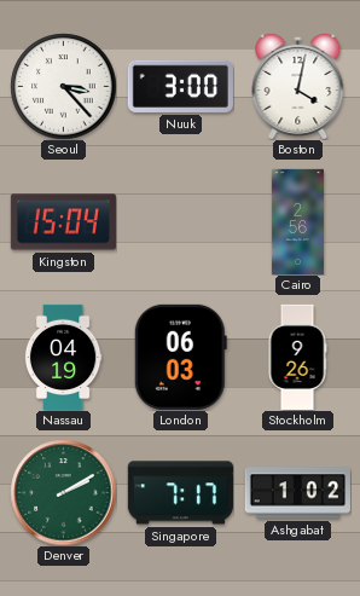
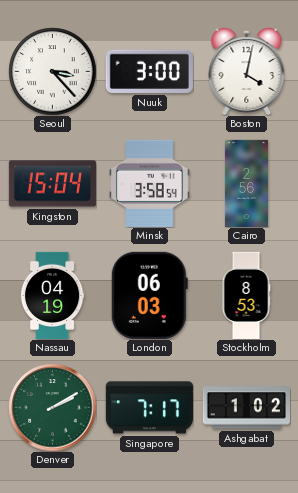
Minsk: none -> 3:58
Stockholm: 9:26 -> 8:53
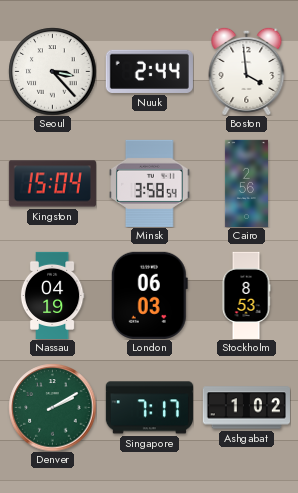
Nuuk: 3:00 -> 2:44
Boston: 4:02 -> 3:59
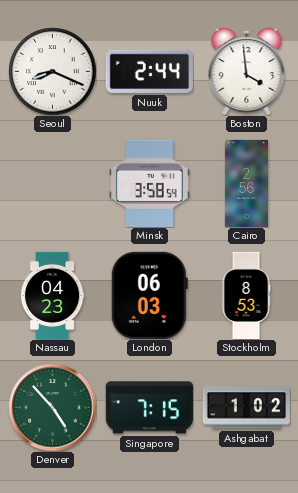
Seoul: 3:23 -> 8:19
Kingston: 15:04 -> none
Nassau: 04:19 -> 04:23
Denver: 2:10 -> 4:53
Singapore: 7:17 -> 7:15
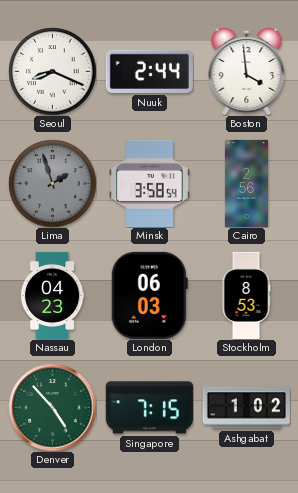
Lima: none -> 1:57
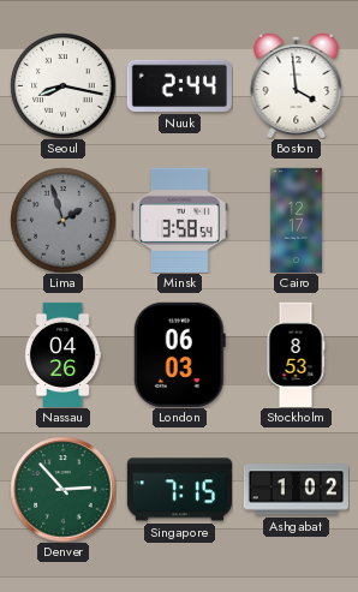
Seoul: 8:19 -> 8:17
Cairo: 2:56 -> 12:17
Nassau: 04:23 -> 04:26
Denver: 4:53 -> 2:53
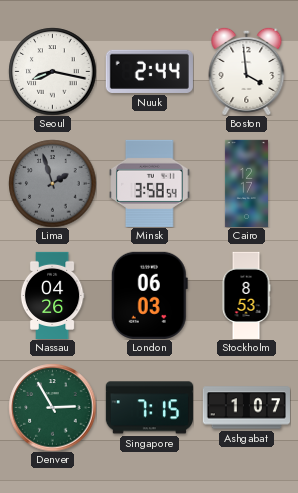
Denver: 2:53 -> 2:55
Ashgabat: 1:02 -> 1:07
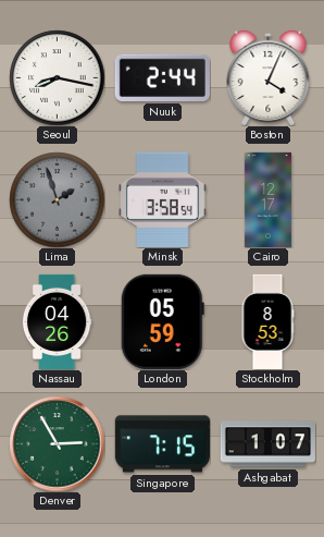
Boston: 3:59 -> 4:04
London: 06:03 -> 05:59
